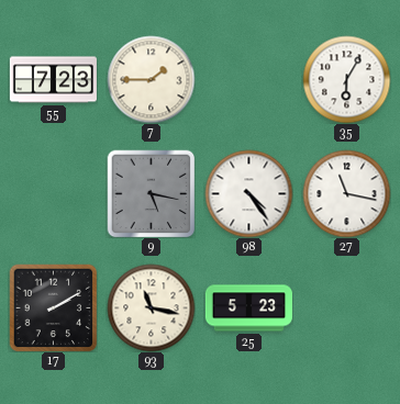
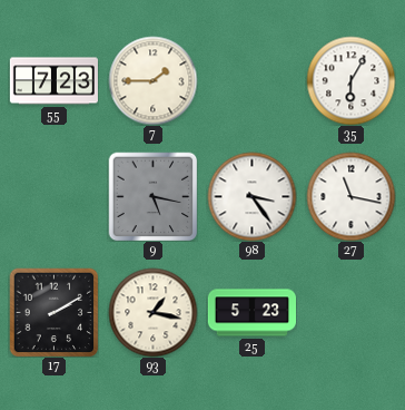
98: 4:24 -> 3:24
93: 11:17 -> 1:17
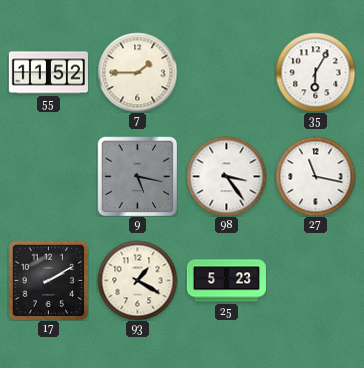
55: 7:23 -> 11:52
93: 1:17 -> 1:20
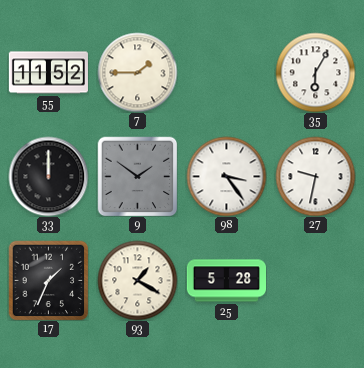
33: none -> 12:00
9: 5:17 -> 1:51
27: 11:17 -> 9:32
17: 2:10 -> 1:34
25: 5:23 -> 5:28
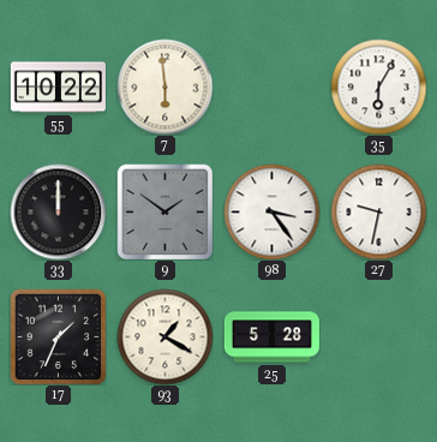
55: 11:52 -> 10:22
7: 1:45 -> 5:59
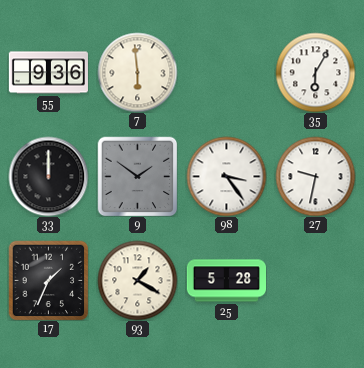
55: 10:22 -> 9:36
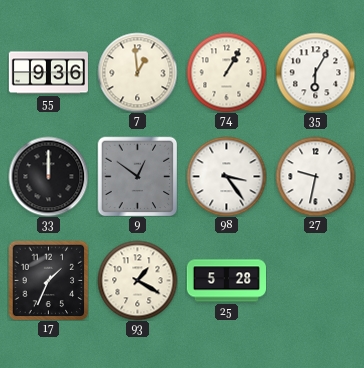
7: 5:59 -> 12:59
74: none -> 1:05
9: 1:51 -> 12:51
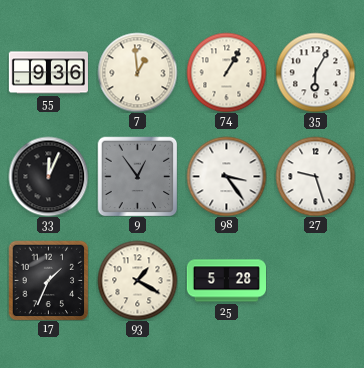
33: 12:00 -> 12:04
9: 12:51 -> 12:54
27: 9:32 -> 9:27
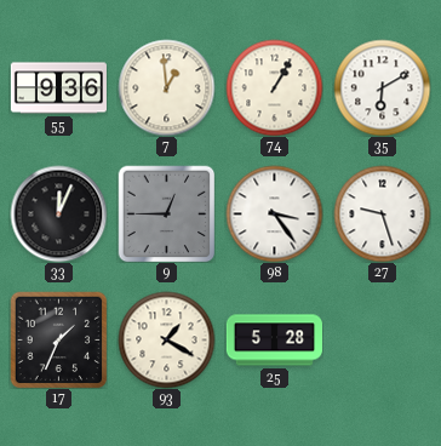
35: 6:05 -> 6:10
9: 12:54 -> 12:45
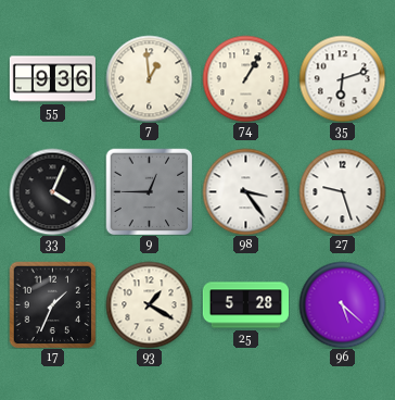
35: 6:10 -> 6:12
33: 12:04 -> 4:04
96: none -> 5:22
